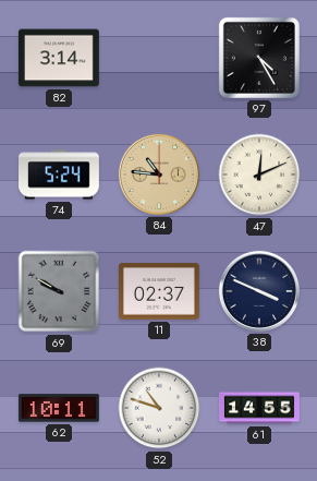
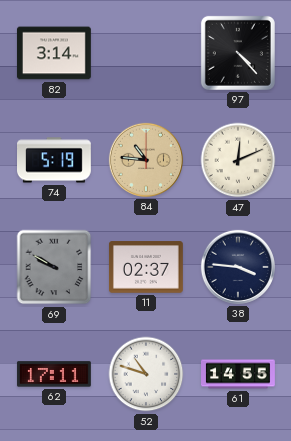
97: 4:25 -> 4:23
74: 5:24 -> 5:19
38: 3:49 -> 3:46
62: 10:11 -> 17:11
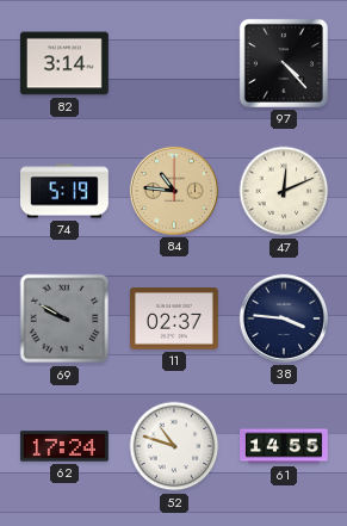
62: 17:11 -> 17:24
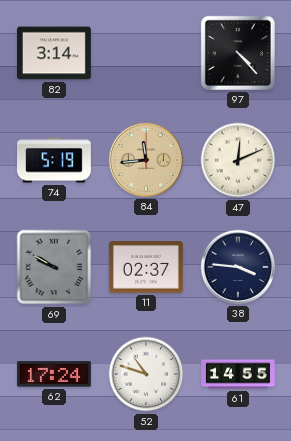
84: 10:46 -> 11:44
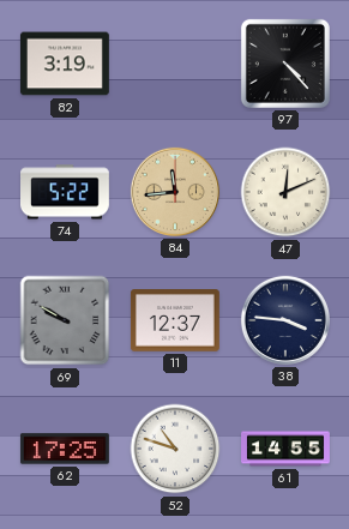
82: 3:14 -> 3:19
74: 5:19 -> 5:22
11: 02:37 -> 12:37
62: 17:24 -> 17:25
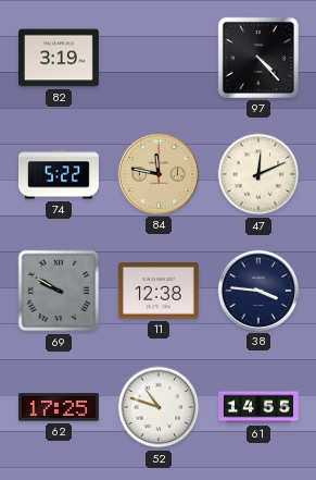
84: 11:44 -> 11:47
11: 12:37 -> 12:38
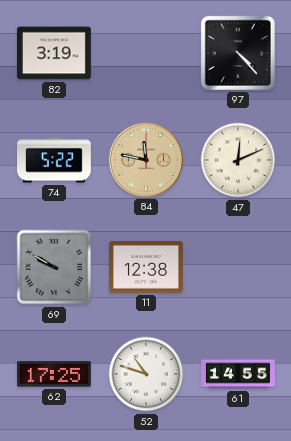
38: 3:46 -> none
